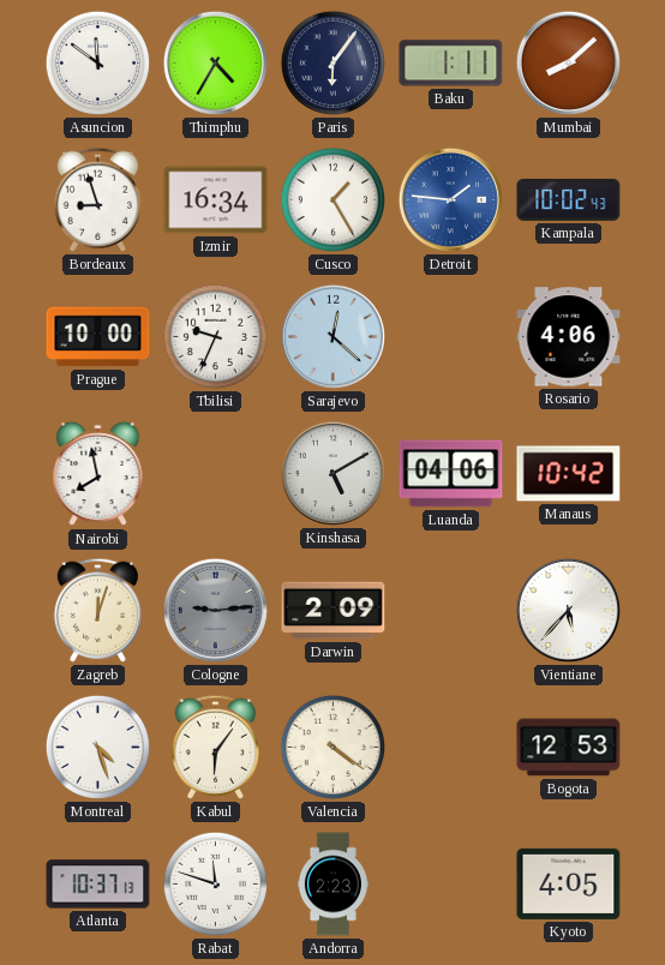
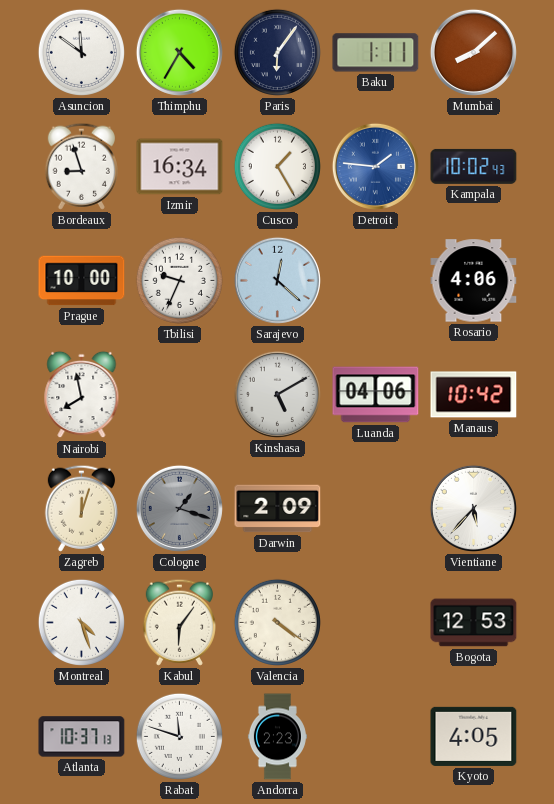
Cologne: 9:14 -> 1:18
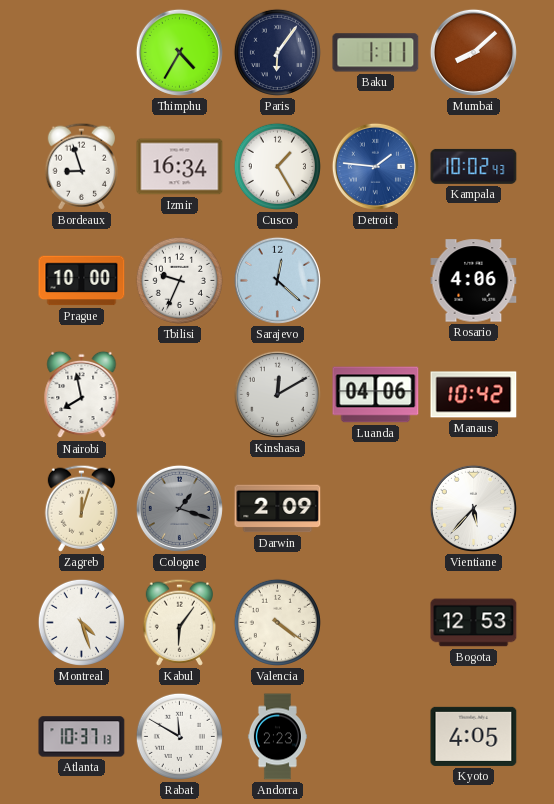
Asuncion: 11:51 -> none
Kinshasa: 5:10 -> 12:10
Rabat: 11:48 -> 11:50
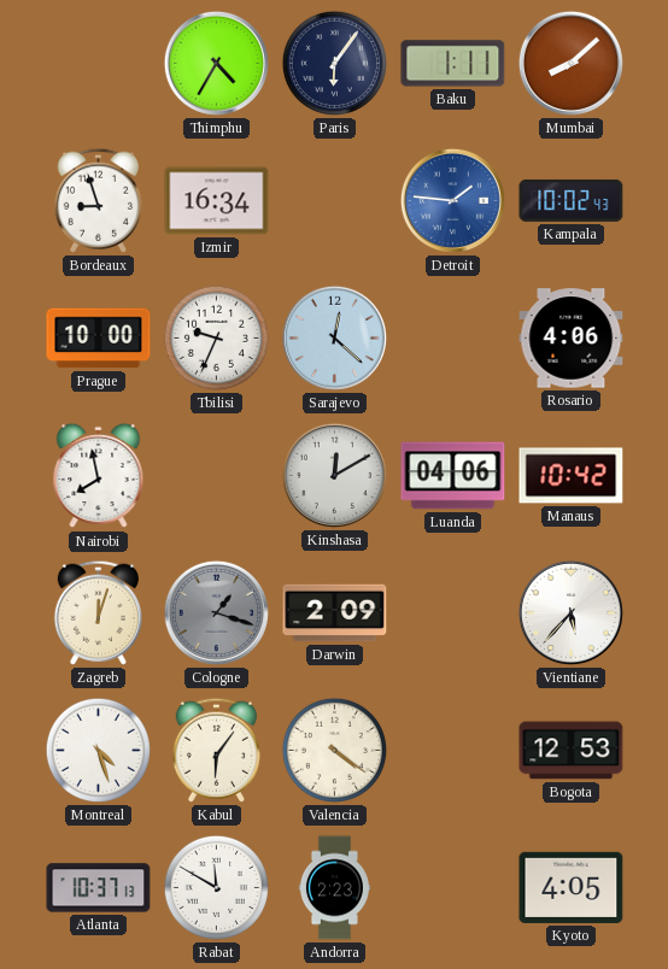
Cusco: 1:25 -> none
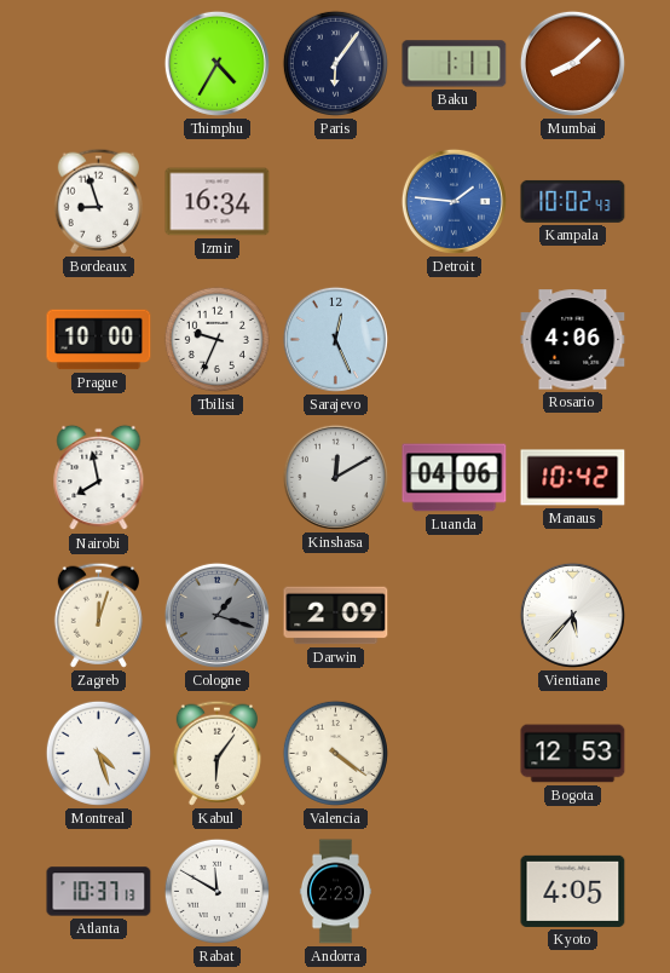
Sarajevo: 12:22 -> 12:26
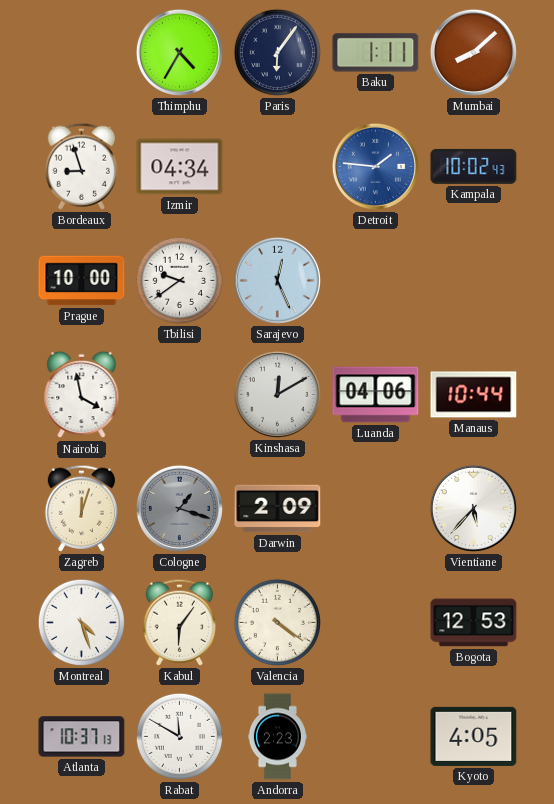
Izmir: 16:34 -> 04:34
Tbilisi: 9:34 -> 9:39
Rosario: 4:06 -> none
Nairobi: 7:58 -> 3:58
Manaus: 10:42 -> 10:44
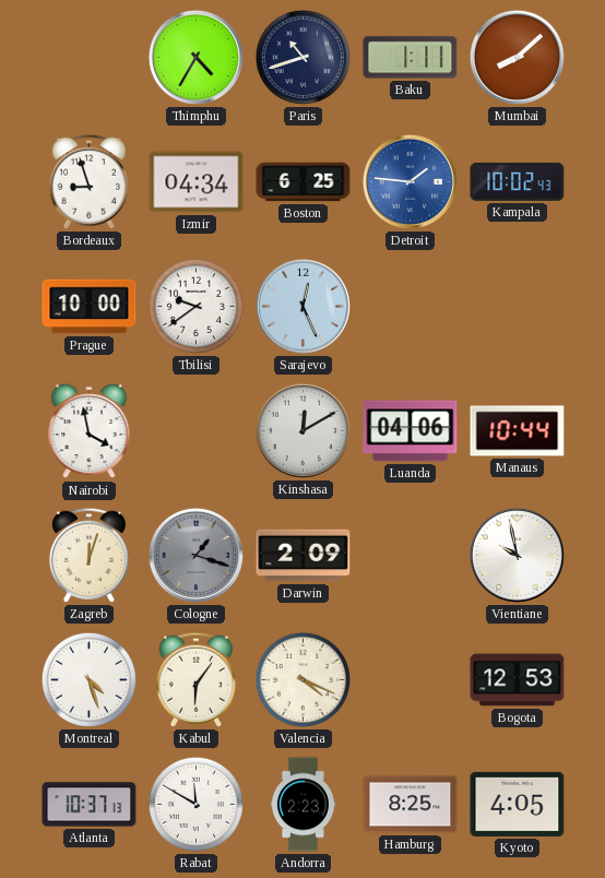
Paris: 6:06 -> 10:42
Boston: none -> 6:25
Vientiane: 5:37 -> 9:58
Valencia: 4:21 -> 4:19
Hamburg: none -> 8:25
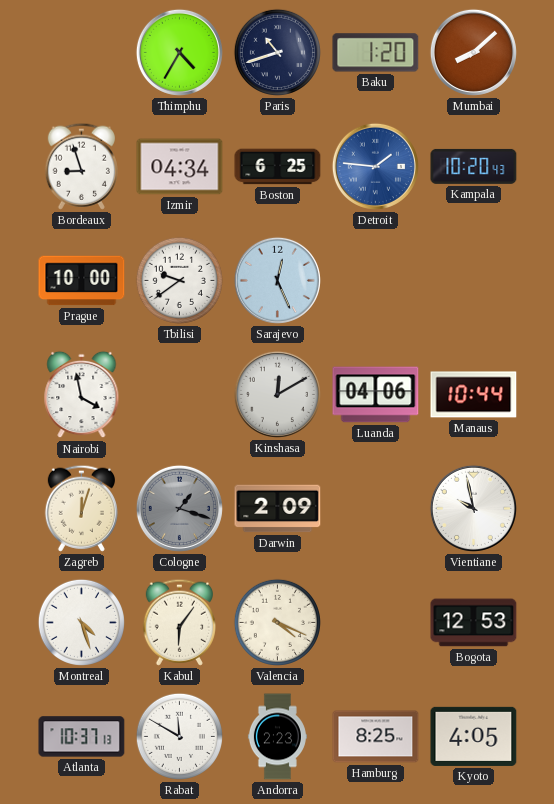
Baku: 1:11 -> 1:20
Kampala: 10:02 -> 10:20
